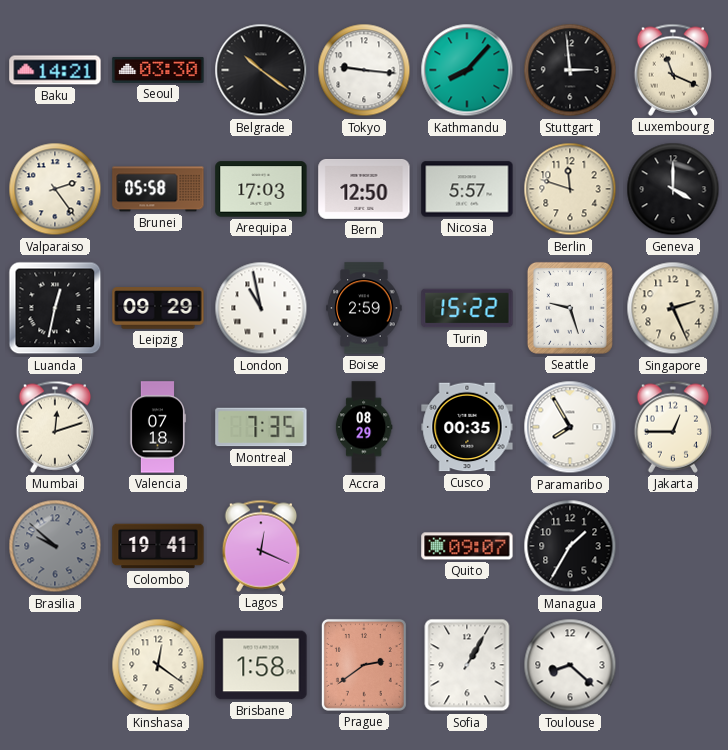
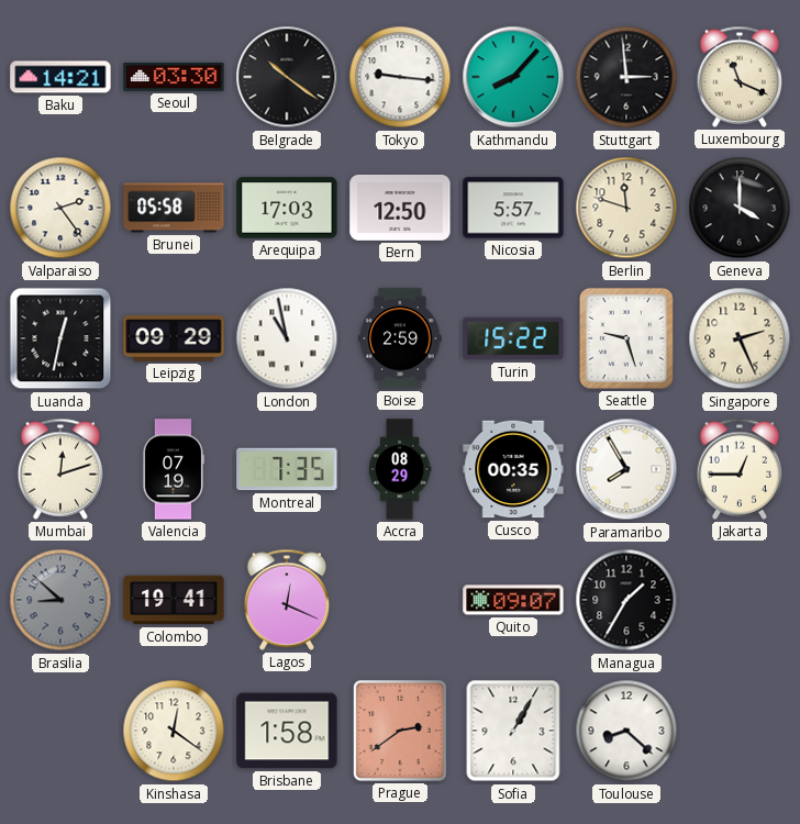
Valencia: 07:18 -> 07:19
Brasilia: 9:52 -> 8:52
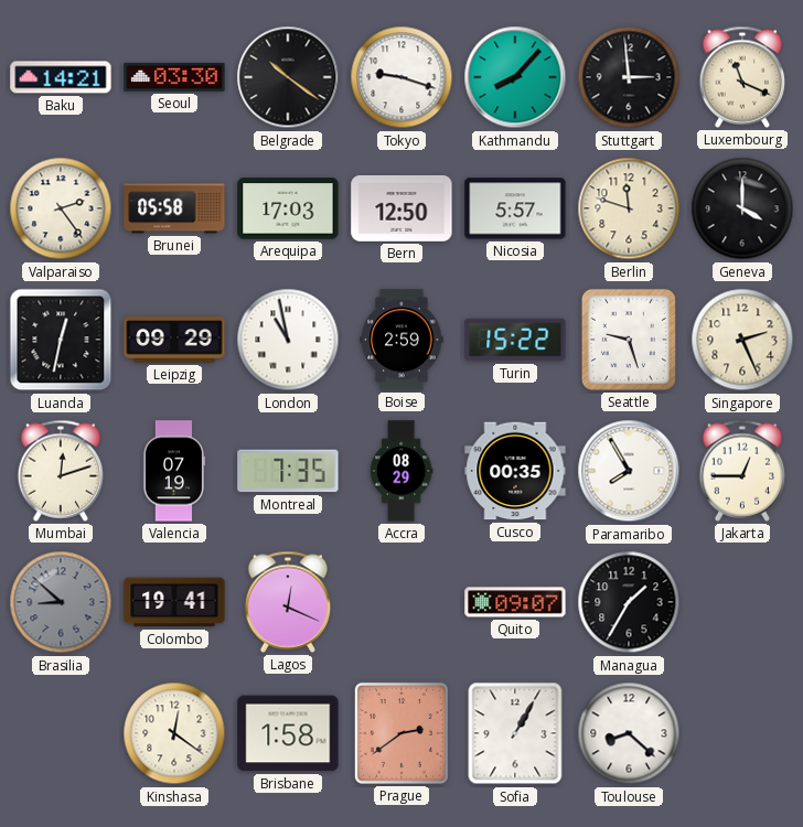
Tokyo: 9:16 -> 9:18
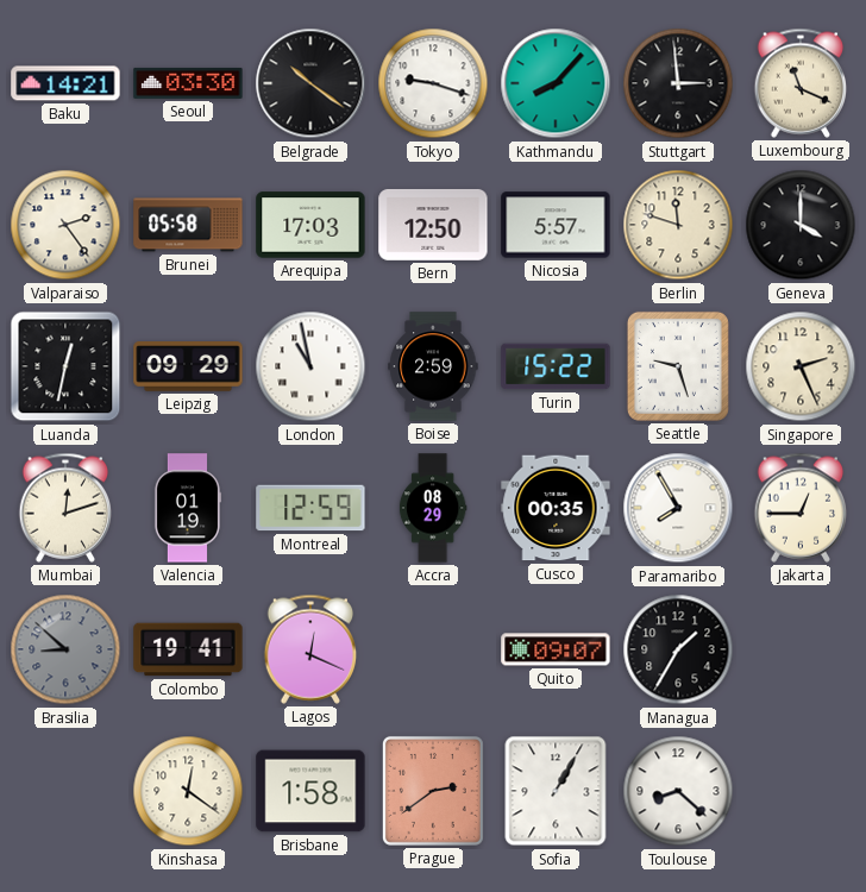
Valencia: 07:19 -> 01:19
Montreal: 7:35 -> 12:59
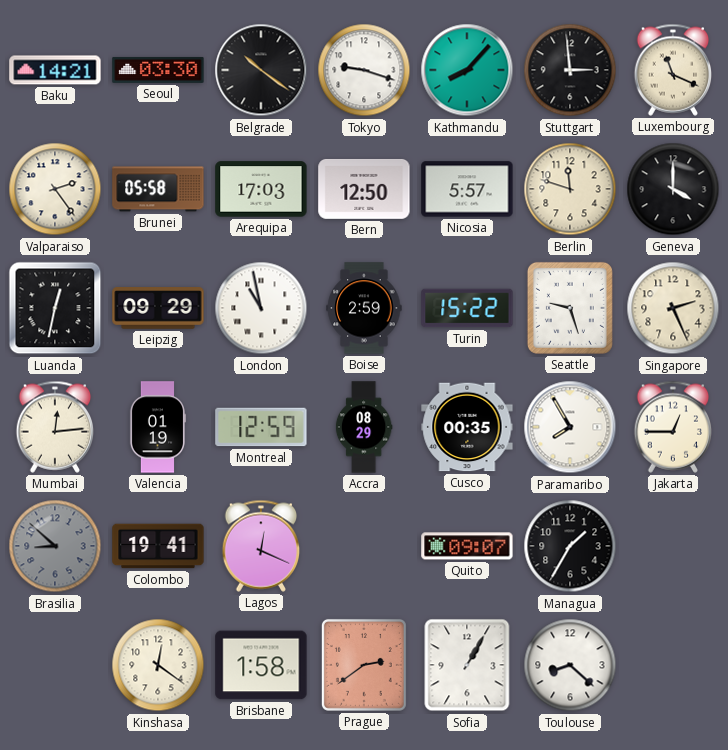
Mumbai: 12:12 -> 12:14
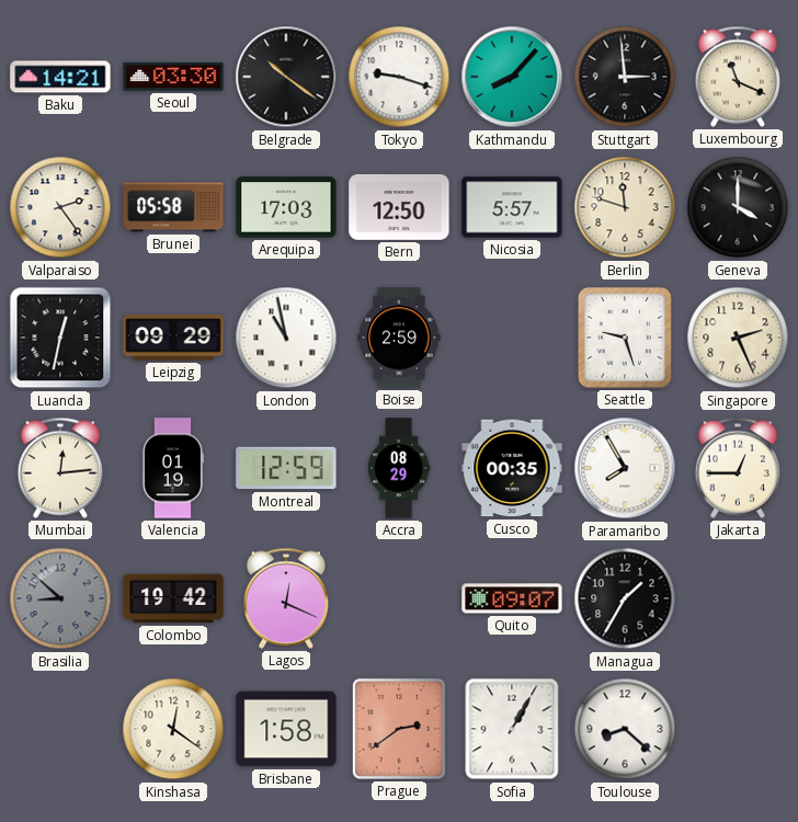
Turin: 15:22 -> none
Colombo: 19:41 -> 19:42
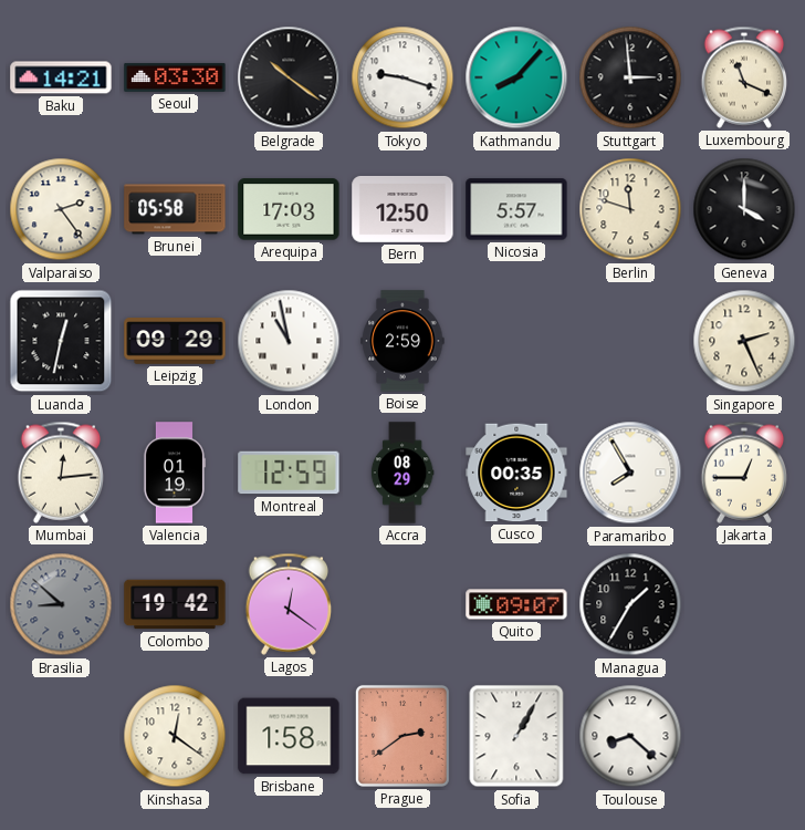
Seattle: 9:27 -> none
Lagos: 12:19 -> 12:21
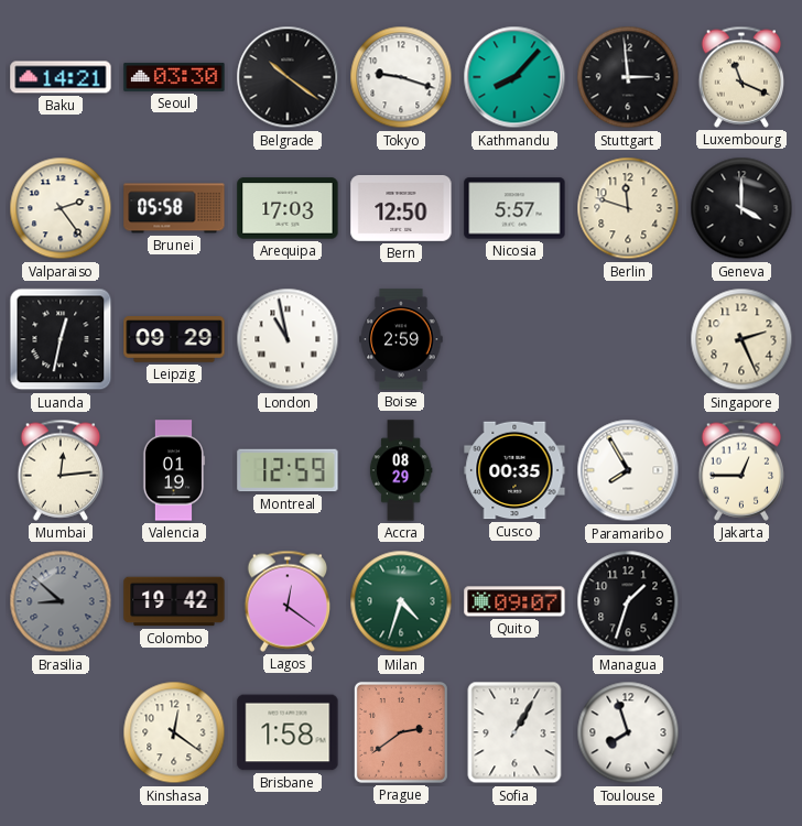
Milan: none -> 4:33
Managua: 1:35 -> 1:33
Toulouse: 8:22 -> 7:57
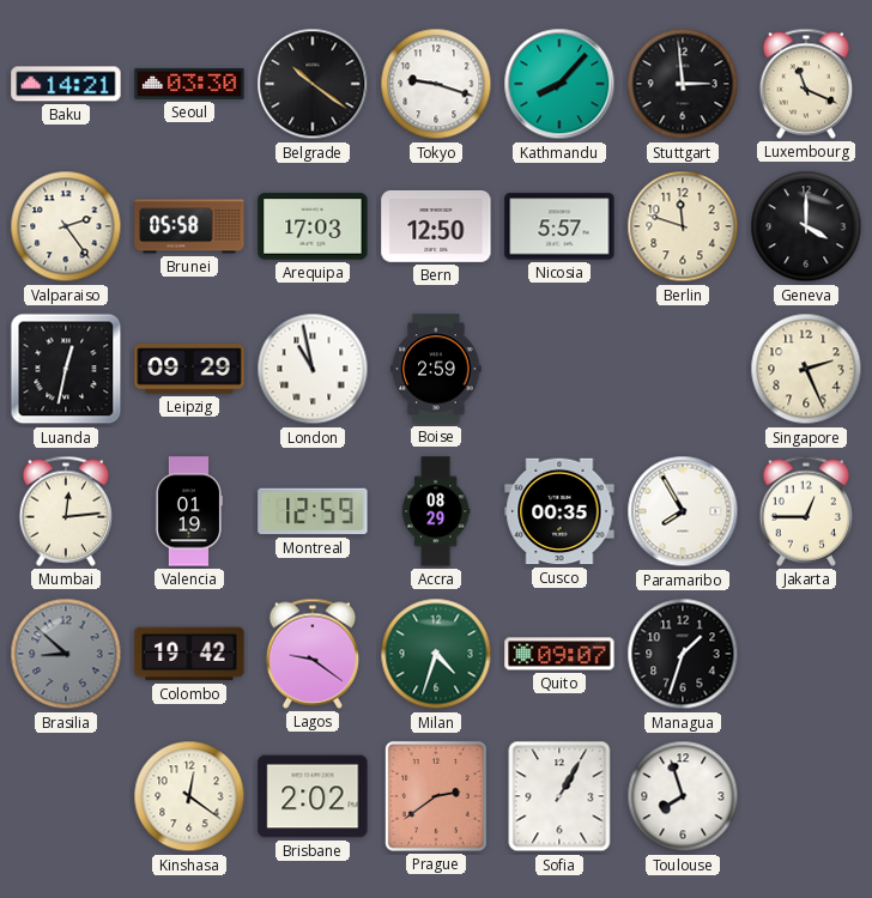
Lagos: 12:21 -> 9:21
Brisbane: 1:58 -> 2:02
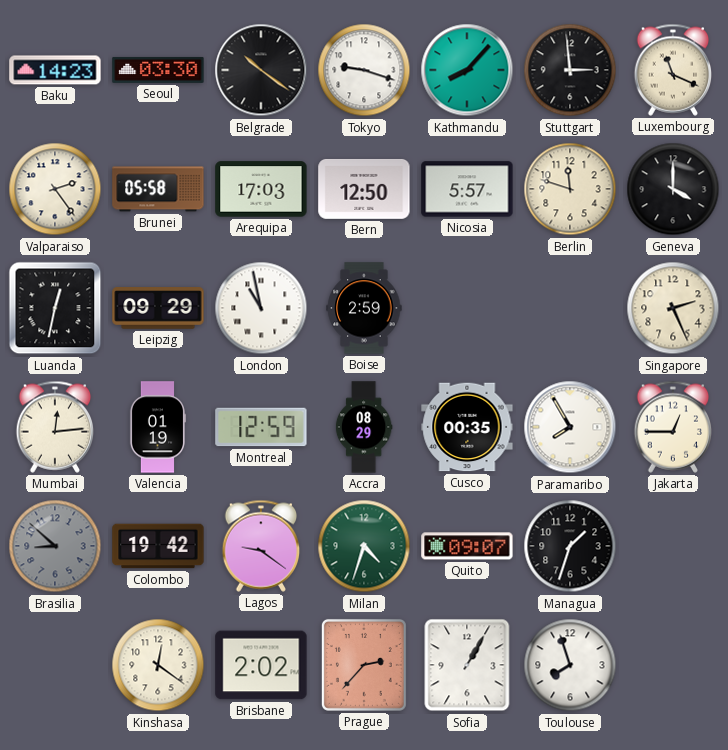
Baku: 14:21 -> 14:23
Prague: 2:39 -> 2:37
